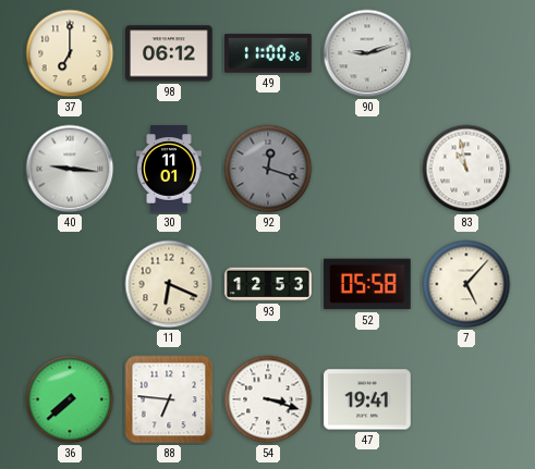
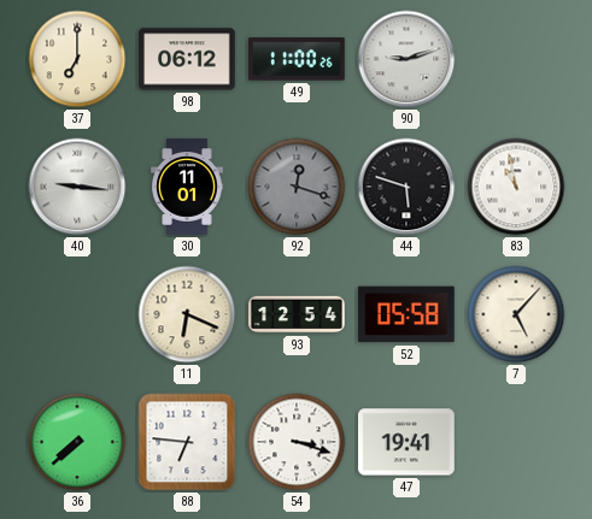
44: none -> 5:48
93: 12:53 -> 12:54
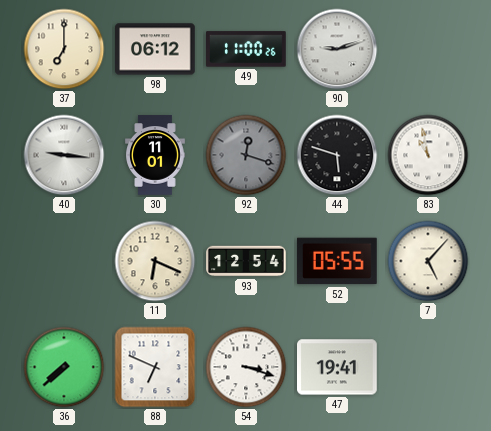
52: 05:58 -> 05:55
88: 6:46 -> 6:49
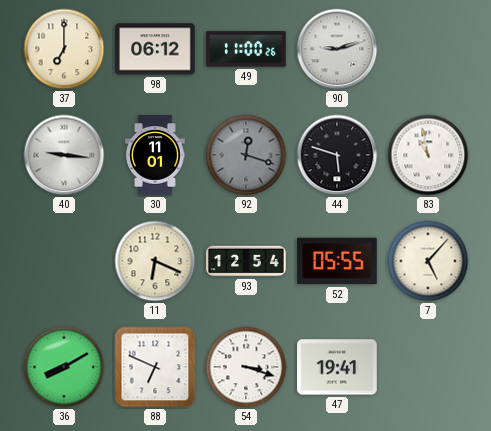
36: 7:38 -> 8:10
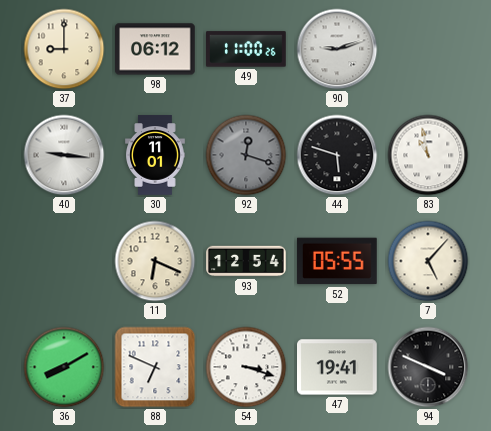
37: 7:00 -> 9:00
94: none -> 3:49
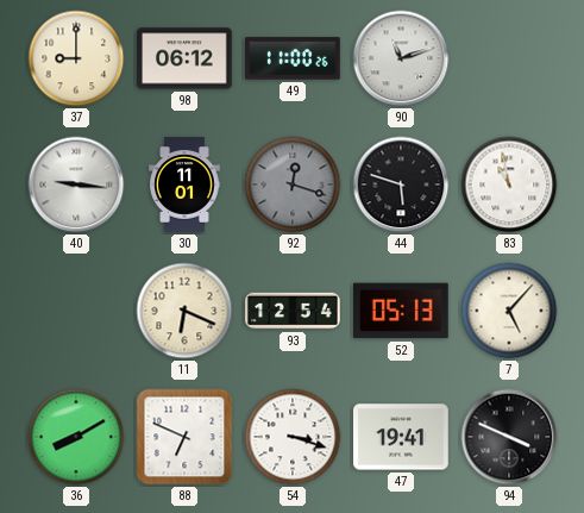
90: 9:12 -> 11:12
52: 05:55 -> 05:13
